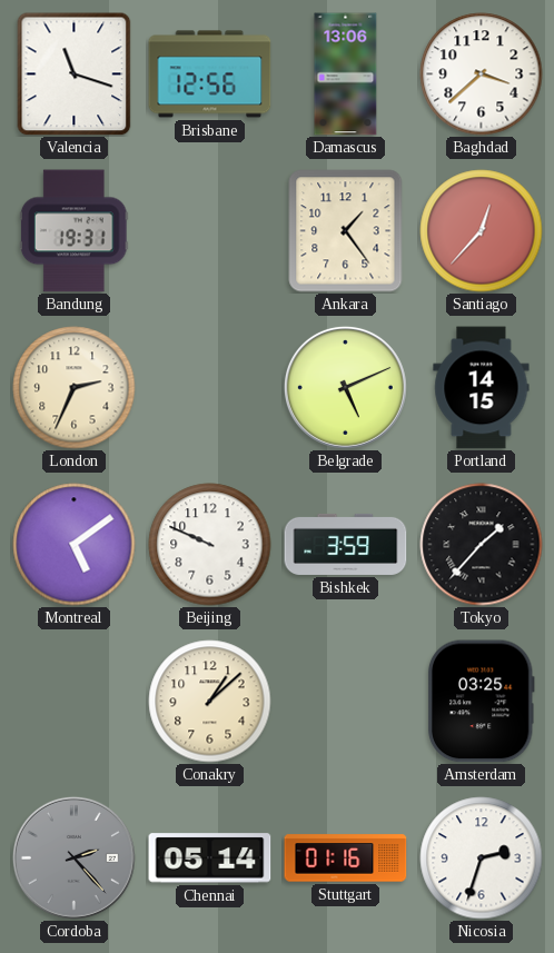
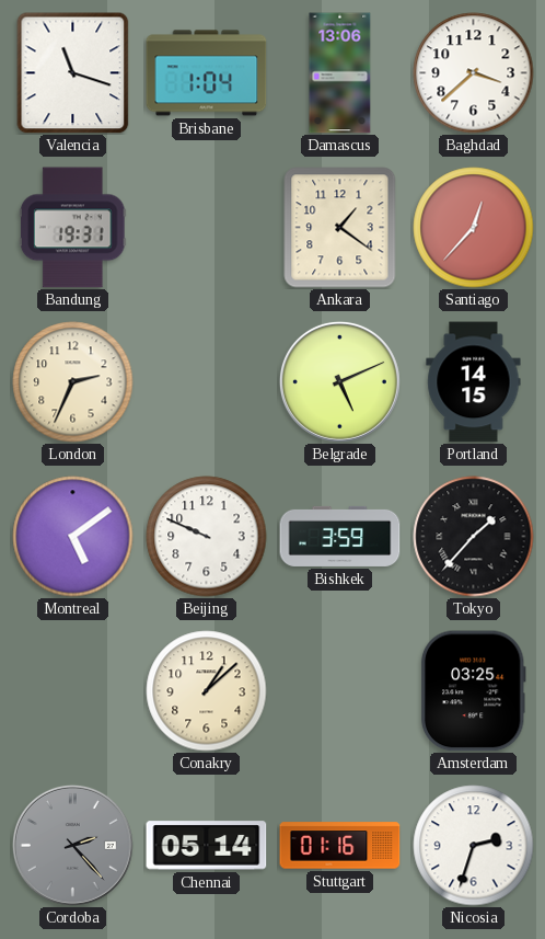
Brisbane: 12:56 -> 1:04
Ankara: 1:24 -> 1:21
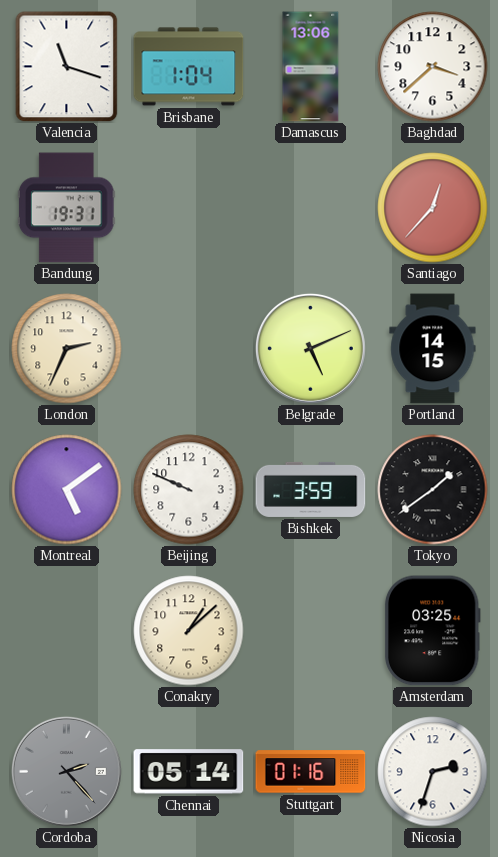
Ankara: 1:21 -> none
Tokyo: 1:37 -> 1:39
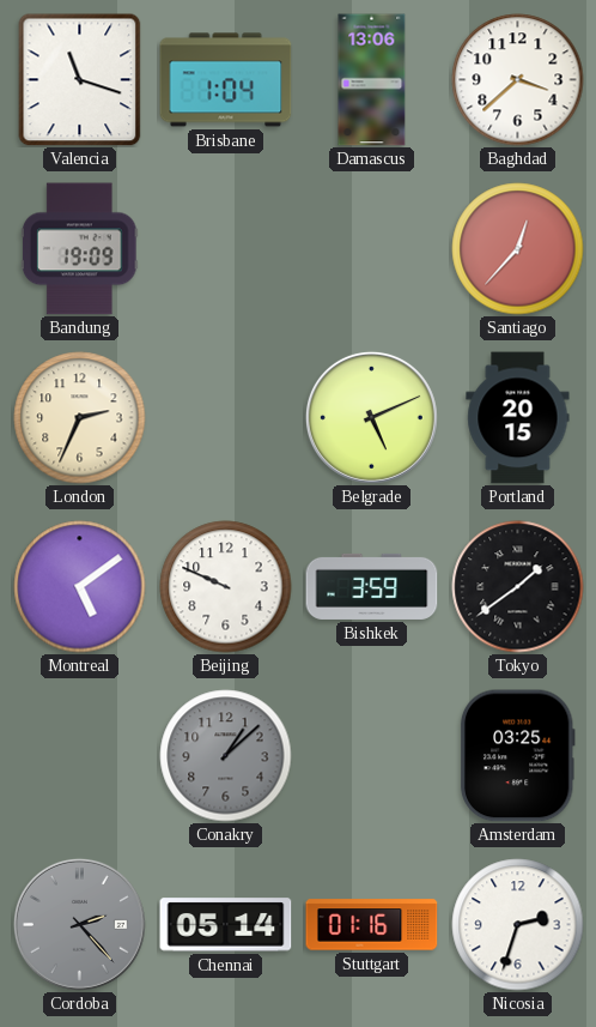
Bandung: 19:31 -> 19:09
Portland: 14:15 -> 20:15
Conakry dial: cream -> grey
